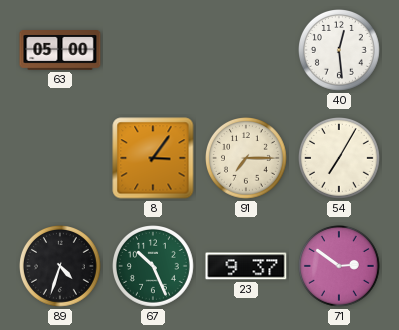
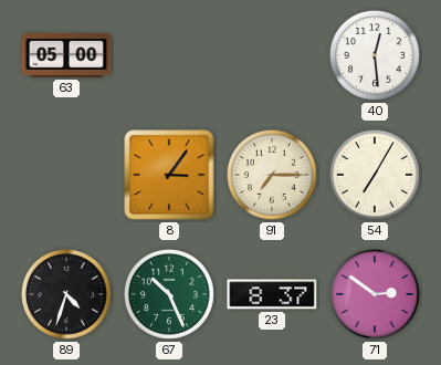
23: 9:37 -> 8:37
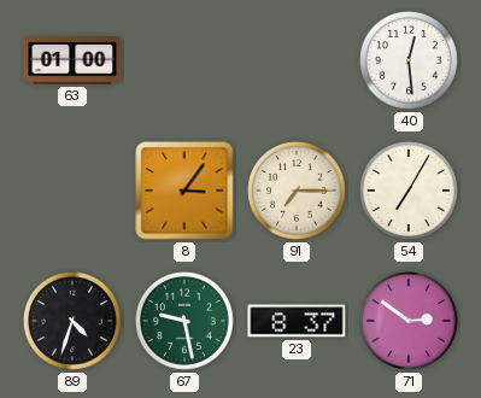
63: 05:00 -> 01:00
67: 10:26 -> 9:28
